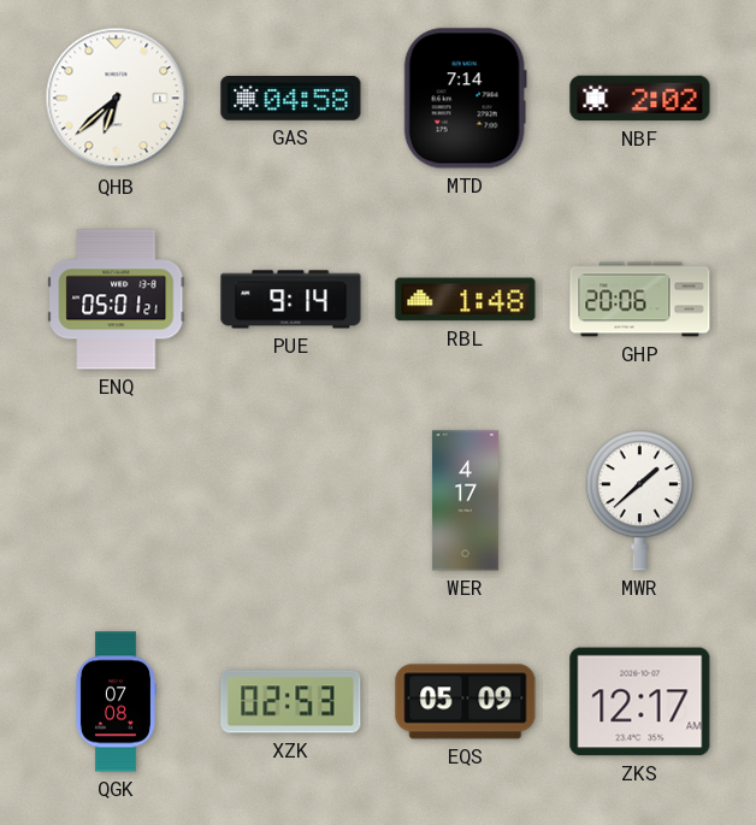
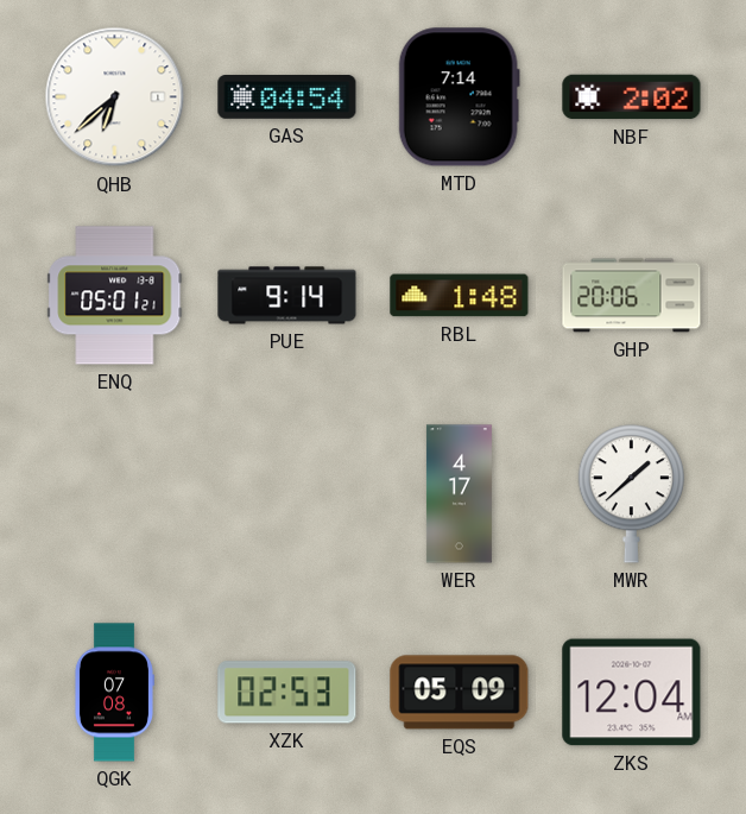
GAS: 04:58 -> 04:54
ZKS: 12:17 -> 12:04
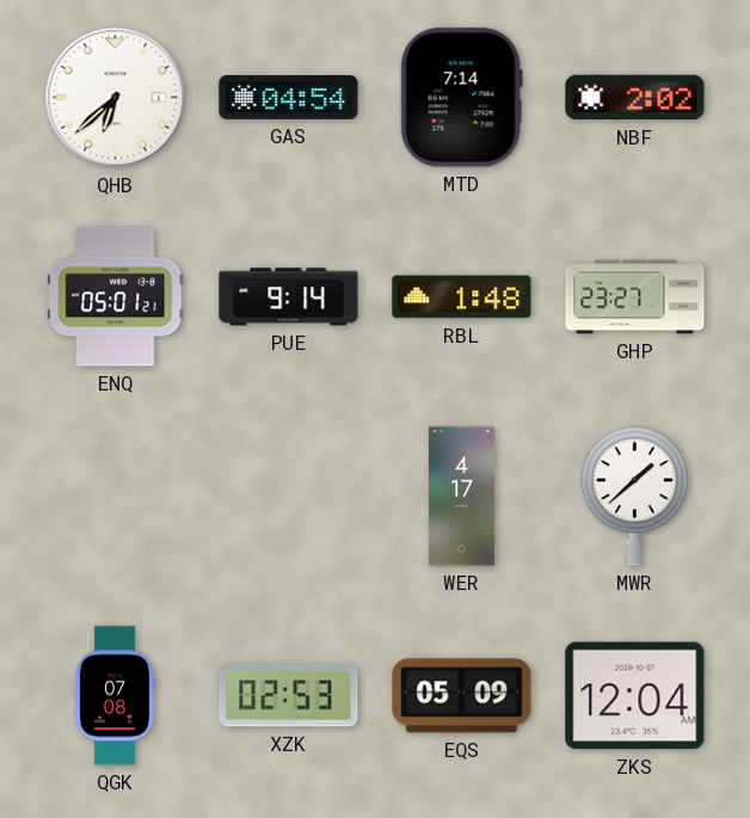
GHP: 20:06 -> 23:27
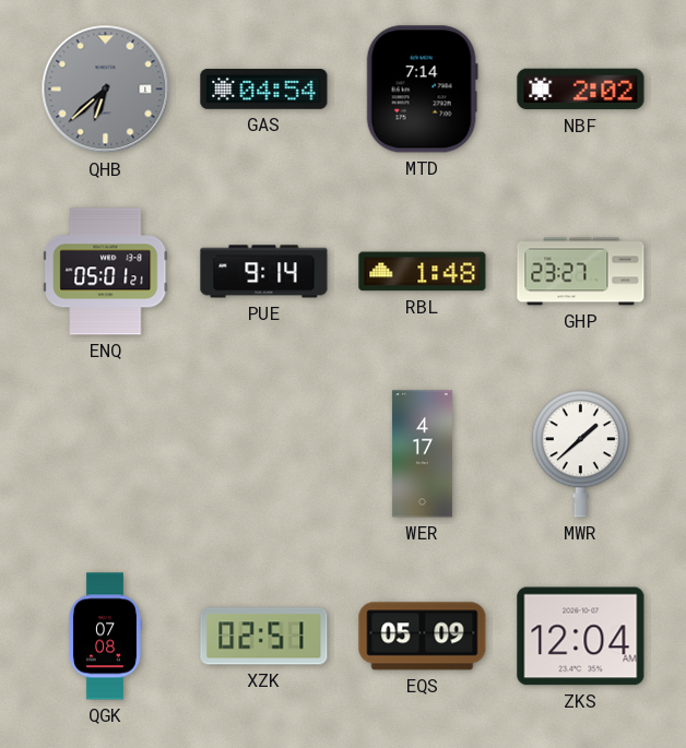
QHB dial: white -> grey
XZK: 02:53 -> 02:51
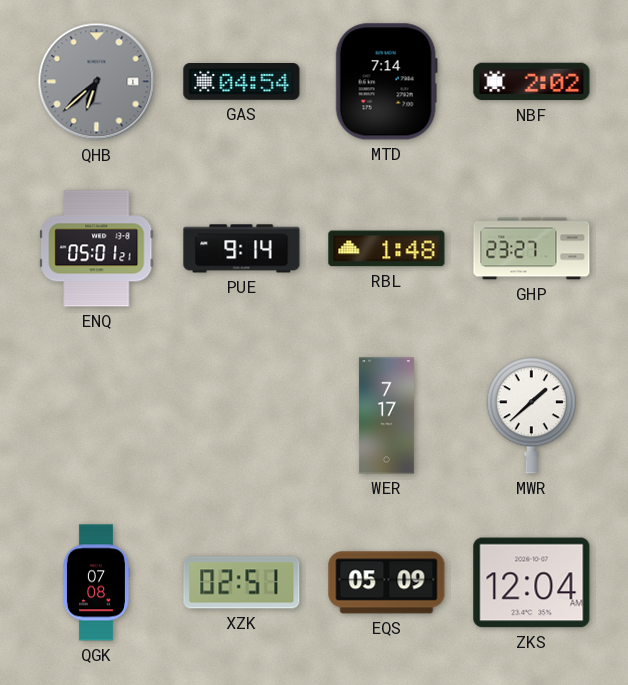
WER: 4:17 -> 7:17
